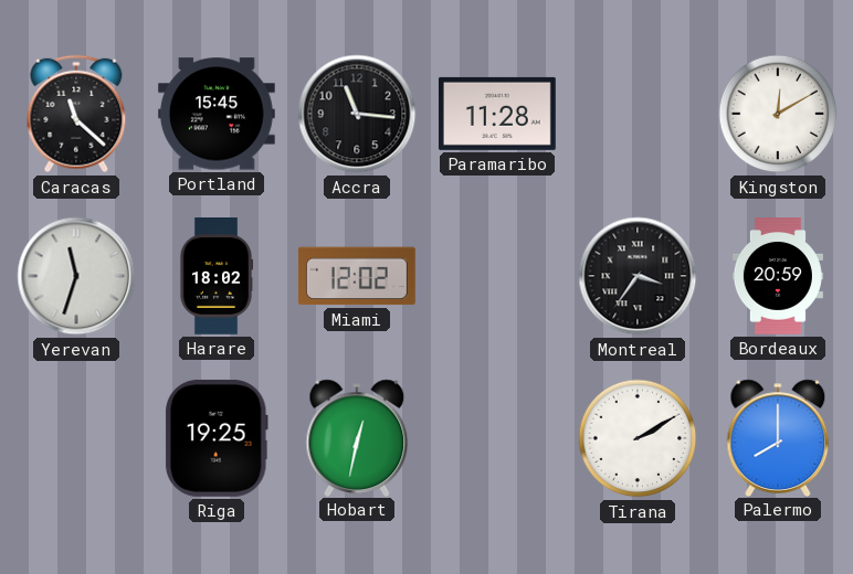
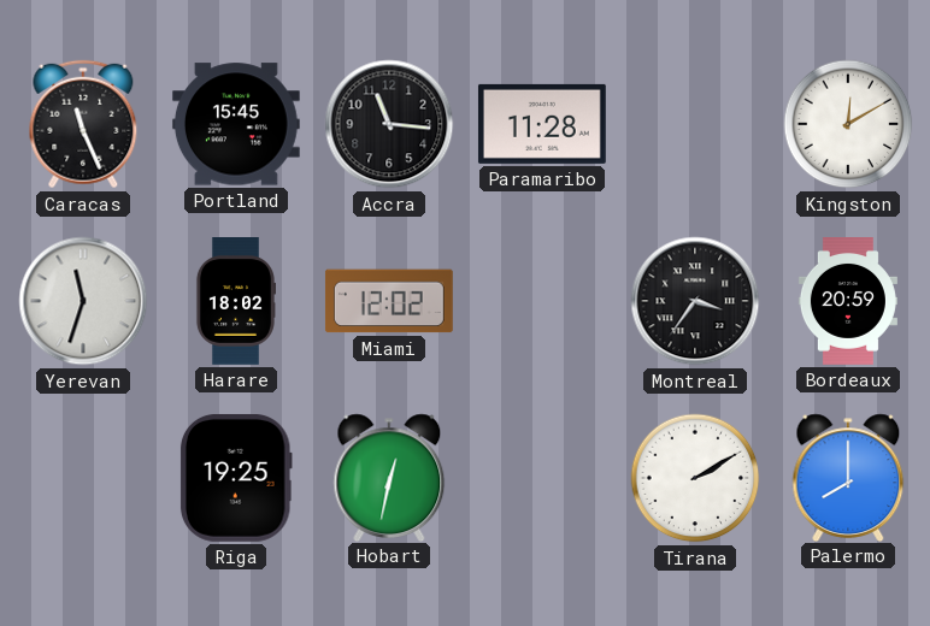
Caracas: 11:22 -> 11:26
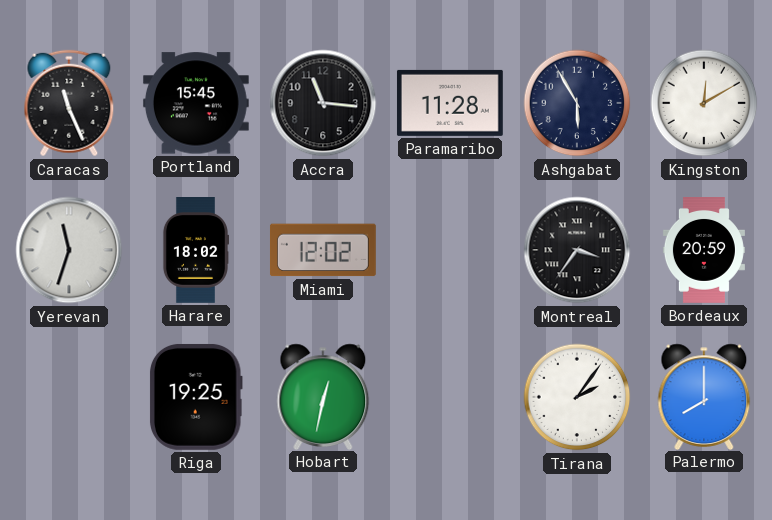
Ashgabat: none -> 5:55
Tirana: 2:10 -> 2:06
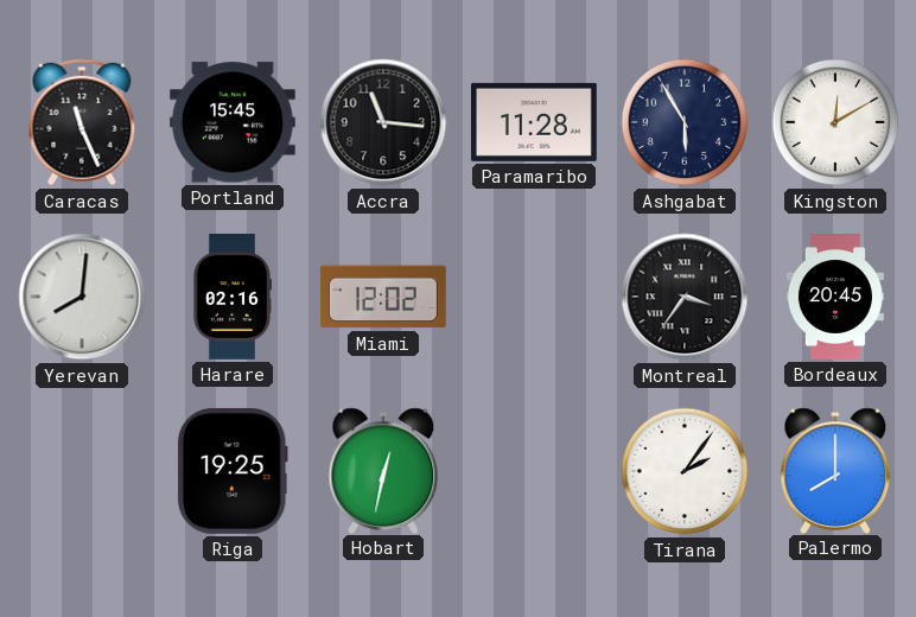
Yerevan: 11:33 -> 8:01
Harare: 18:02 -> 02:16
Bordeaux: 20:59 -> 20:45
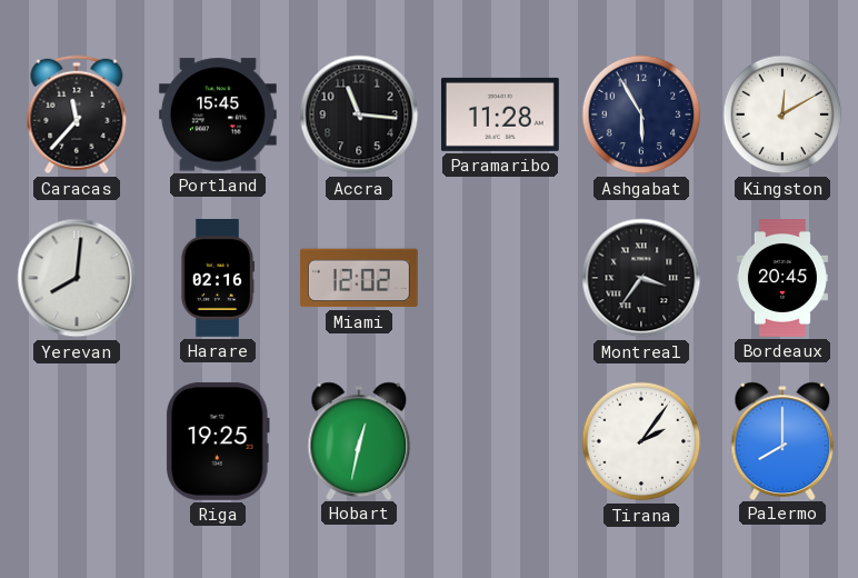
Caracas: 11:26 -> 11:37
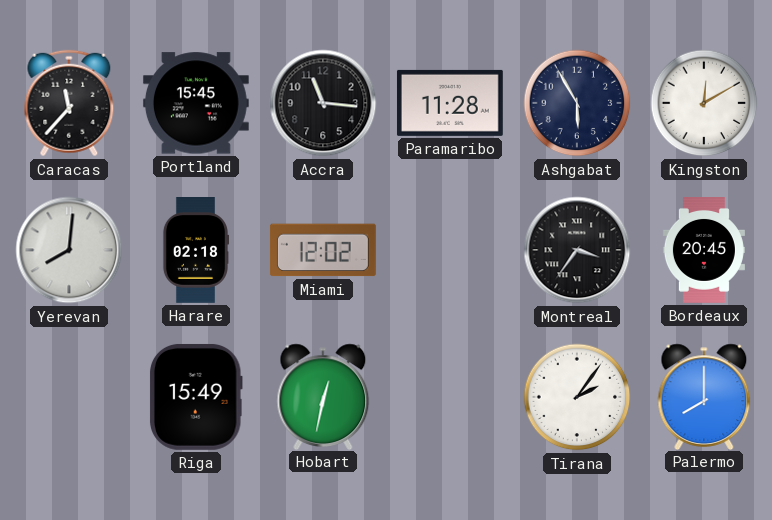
Harare: 02:16 -> 02:18
Riga: 19:25 -> 15:49
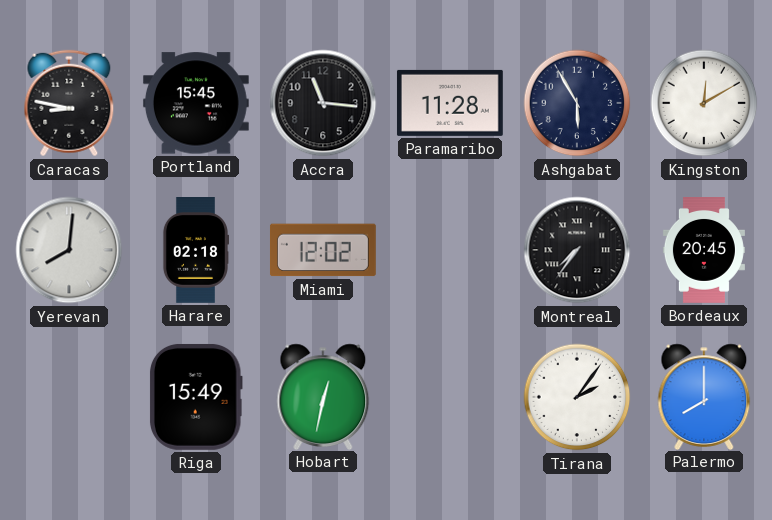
Caracas: 11:37 -> 8:47
Montreal: 3:36 -> 7:36
